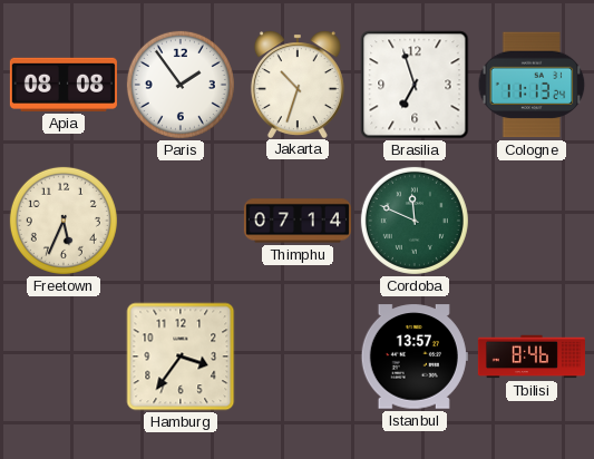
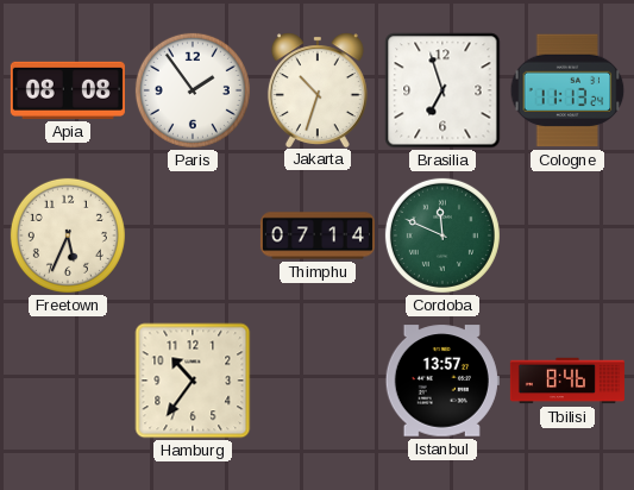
Hamburg: 3:36 -> 10:36
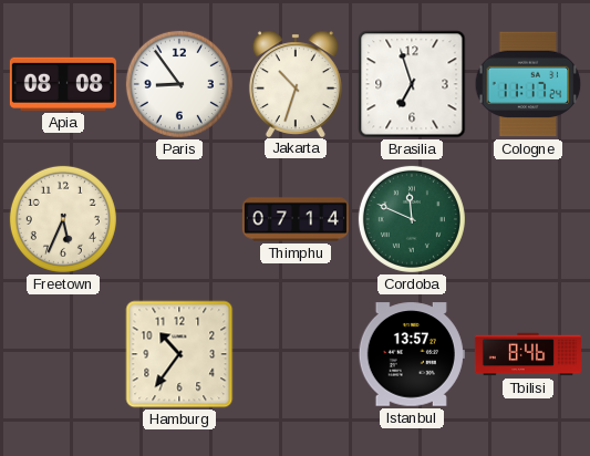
Paris: 1:54 -> 8:54
Cologne: 11:13 -> 11:17
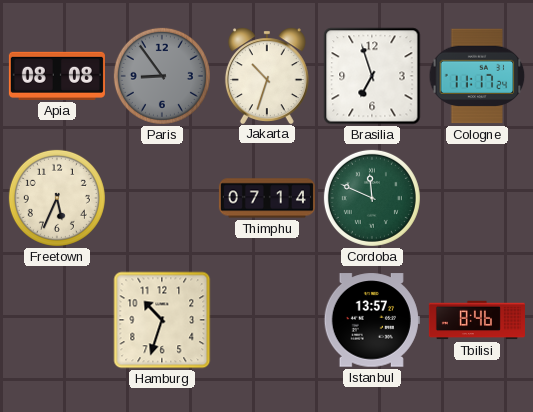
Paris dial: white -> grey
Hamburg: 10:36 -> 10:33
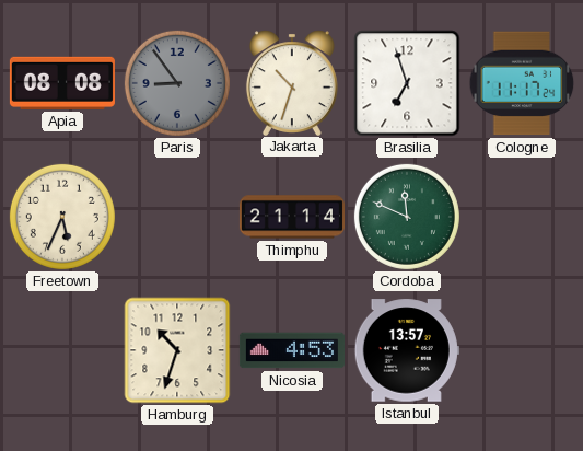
Thimphu: 07:14 -> 21:14
Nicosia: none -> 4:53
Tbilisi: 8:46 -> none
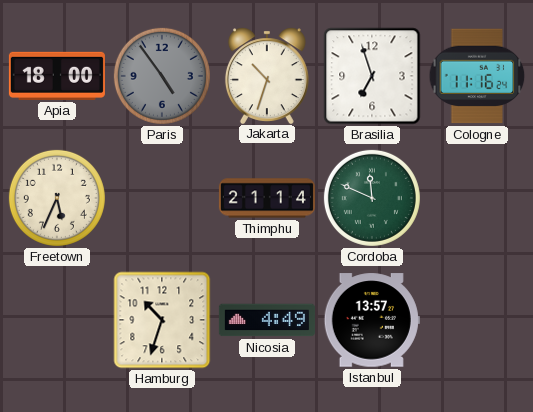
Apia: 08:08 -> 18:00
Paris: 8:54 -> 4:54
Cologne: 11:17 -> 11:16
Nicosia: 4:53 -> 4:49
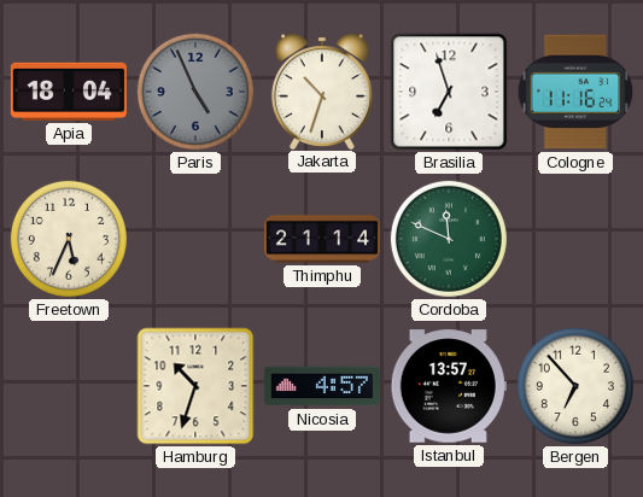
Apia: 18:00 -> 18:04
Paris: 4:54 -> 4:56
Nicosia: 4:49 -> 4:57
Bergen: none -> 6:53
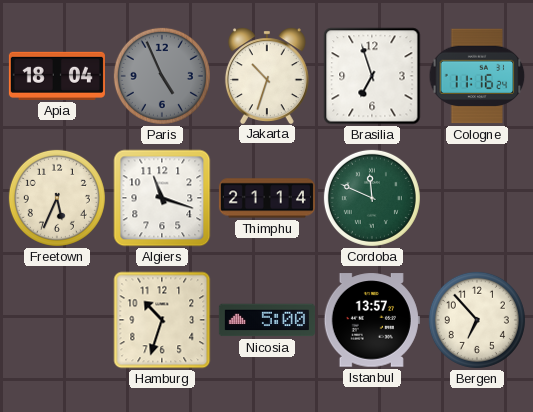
Algiers: none -> 11:18
Nicosia: 4:57 -> 5:00
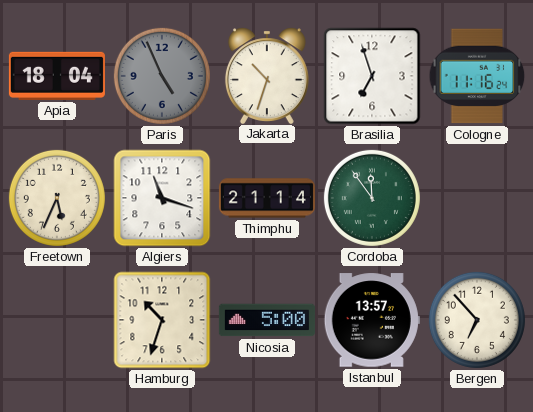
Cordoba: 11:49 -> 11:54
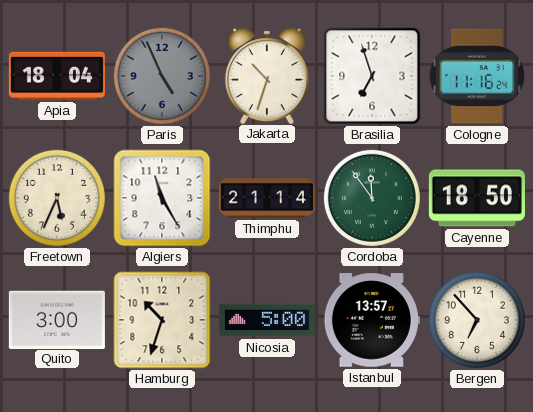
Algiers: 11:18 -> 11:25
Cayenne: none -> 18:50
Quito: none -> 3:00
